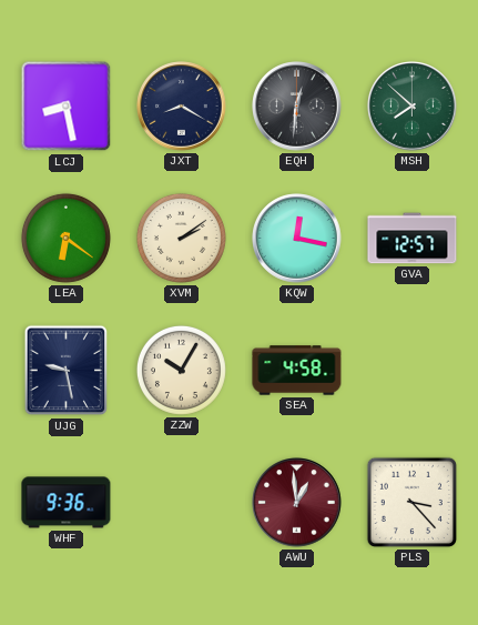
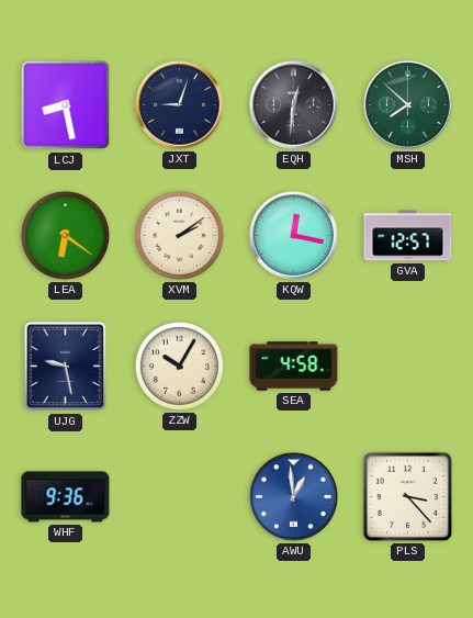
JXT: 8:20 -> 9:03
AWU dial: burgundy -> blue
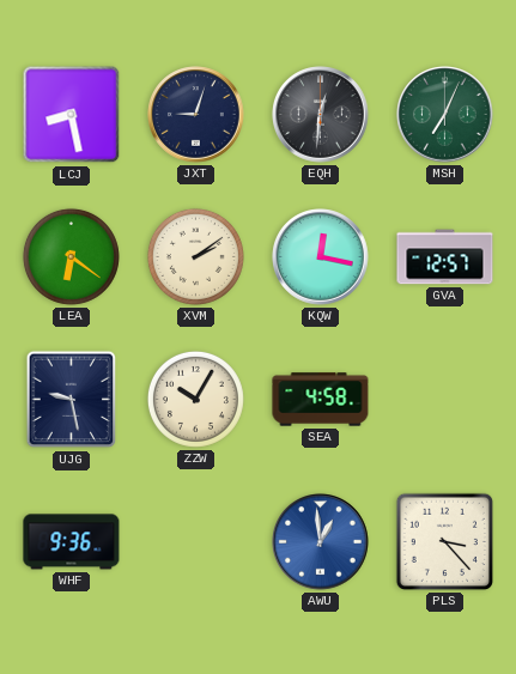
MSH: 7:52 -> 7:04
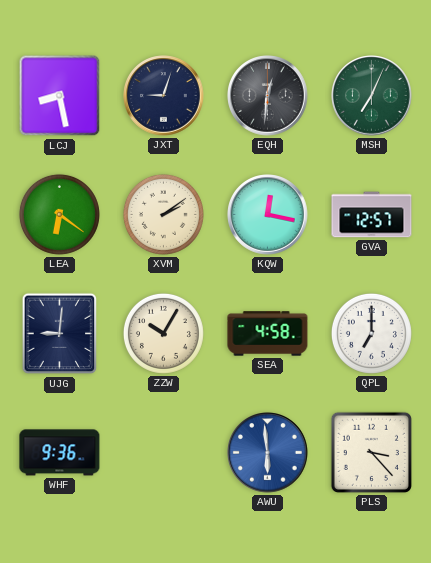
UJG: 9:28 -> 9:01
QPL: none -> 7:00
AWU: 12:59 -> 5:59
